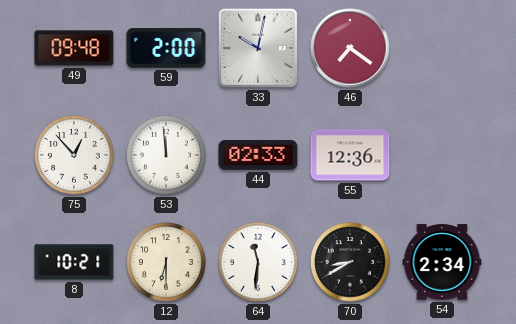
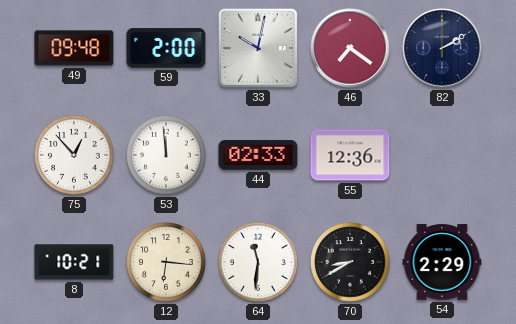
82: none -> 2:10
12: 6:30 -> 6:16
54: 2:34 -> 2:29
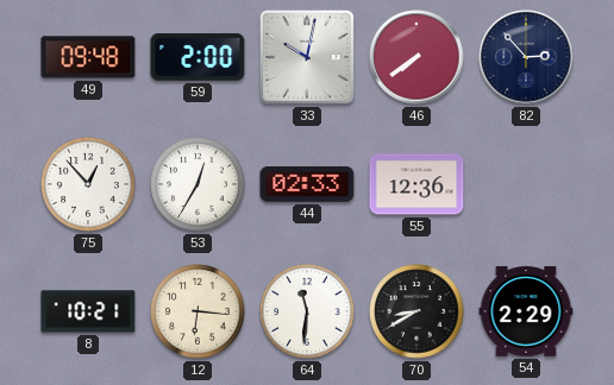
46: 7:21 -> 7:39
82: 2:10 -> 2:53
53: 11:59 -> 12:35
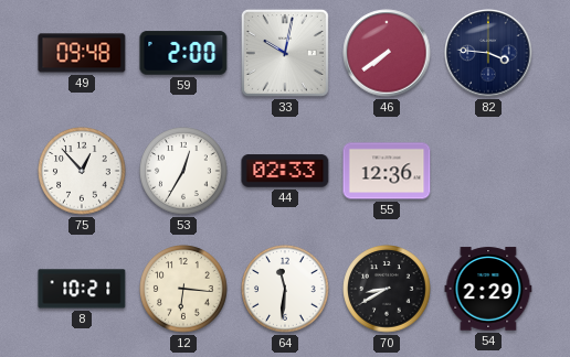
82: 2:53 -> 3:46
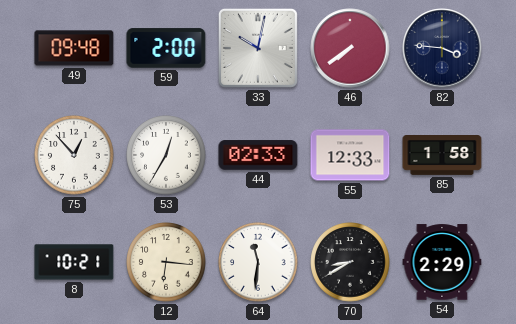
55: 12:36 -> 12:33
85: none -> 1:58
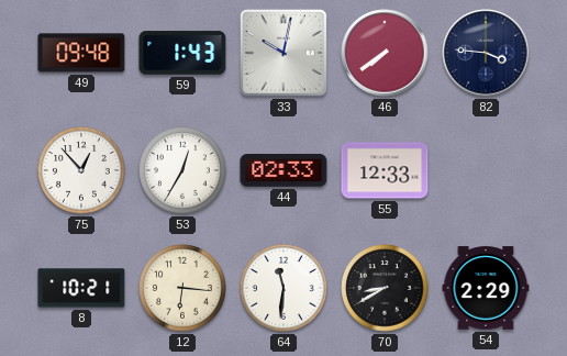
59: 2:00 -> 1:43
85: 1:58 -> none
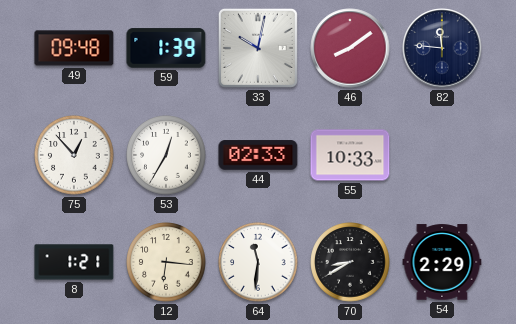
59: 1:43 -> 1:39
46: 7:39 -> 8:09
82: 3:46 -> 11:46
55: 12:33 -> 10:33
8: 10:21 -> 1:21
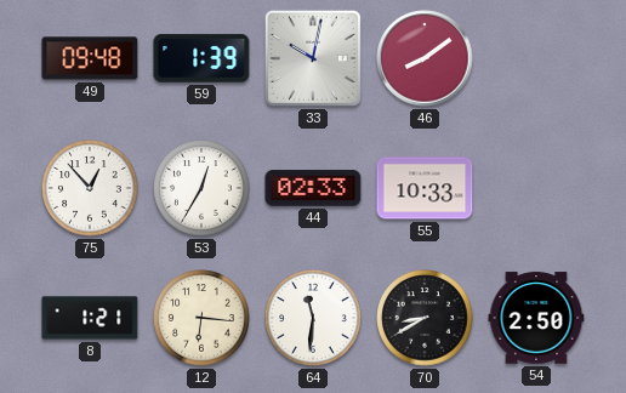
82: 11:46 -> none
54: 2:29 -> 2:50
